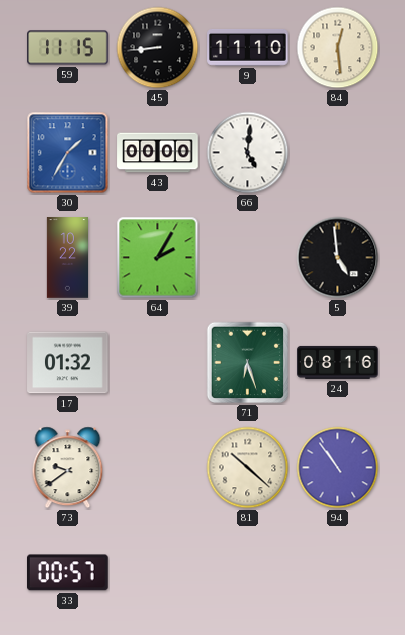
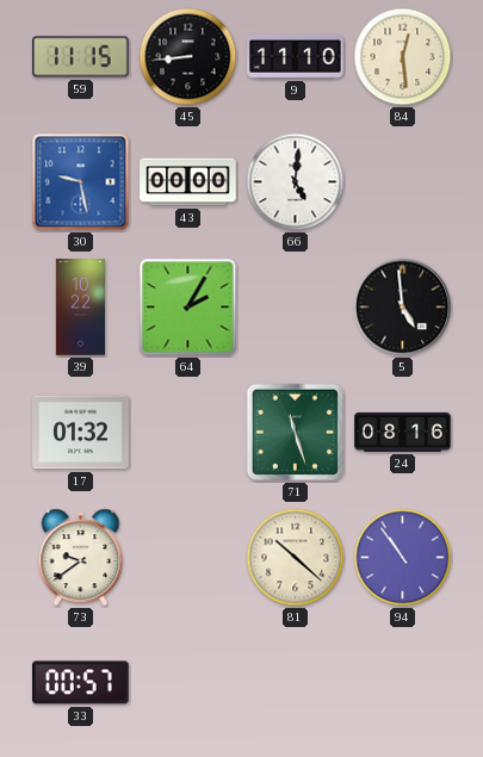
30: 1:35 -> 9:28
71: 6:27 -> 11:27
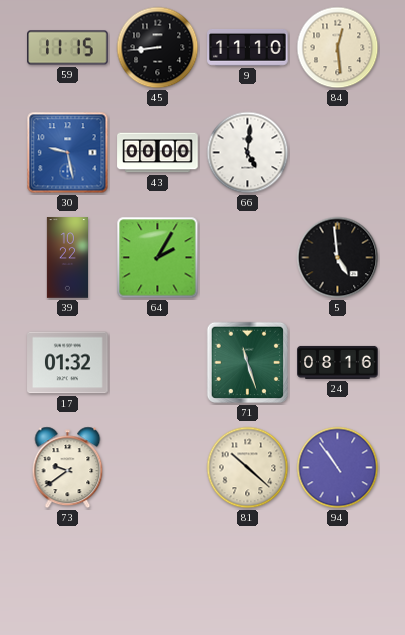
33: 00:57 -> none
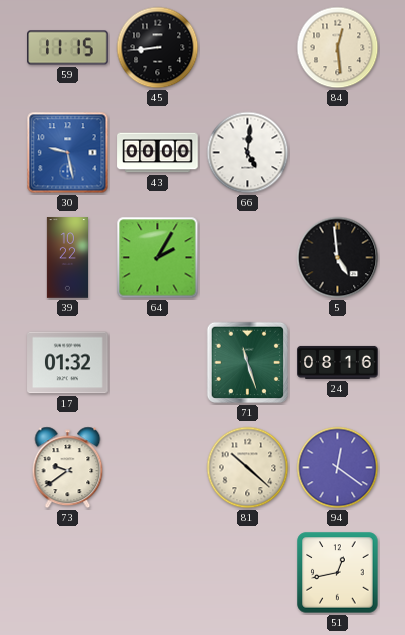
9: 11:10 -> none
94: 10:54 -> 12:21
51: none -> 12:43
